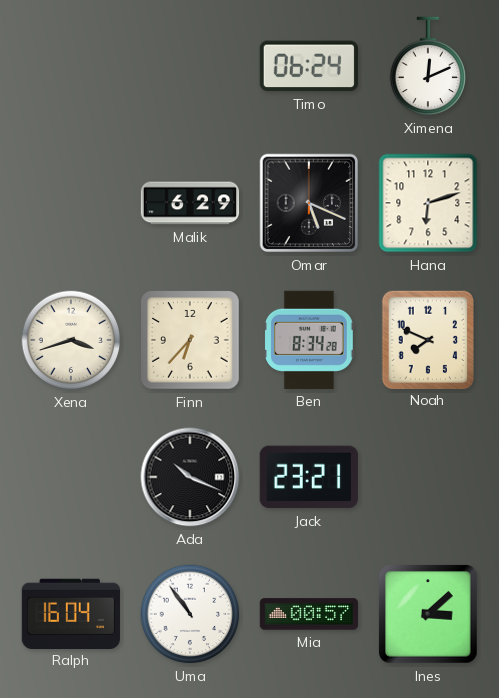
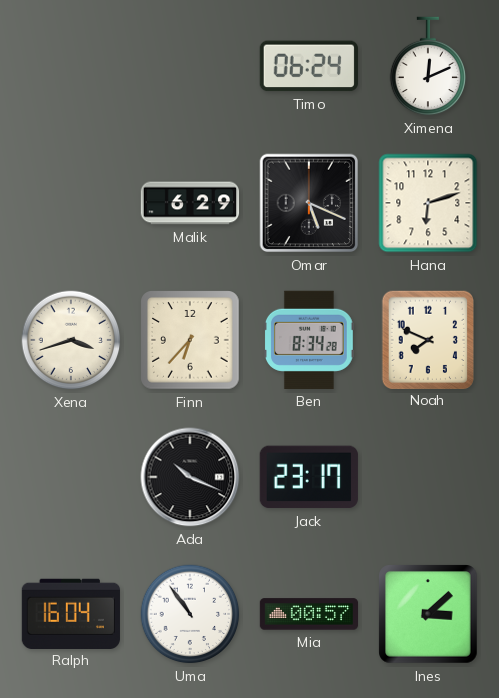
Jack: 23:21 -> 23:17
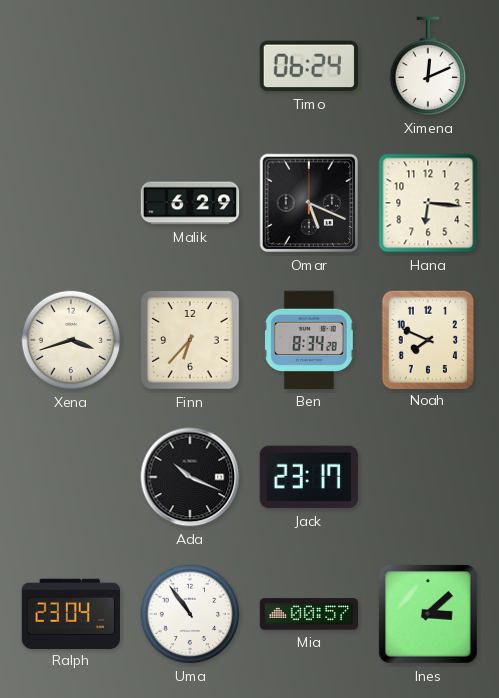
Hana: 6:12 -> 6:16
Ralph: 16:04 -> 23:04
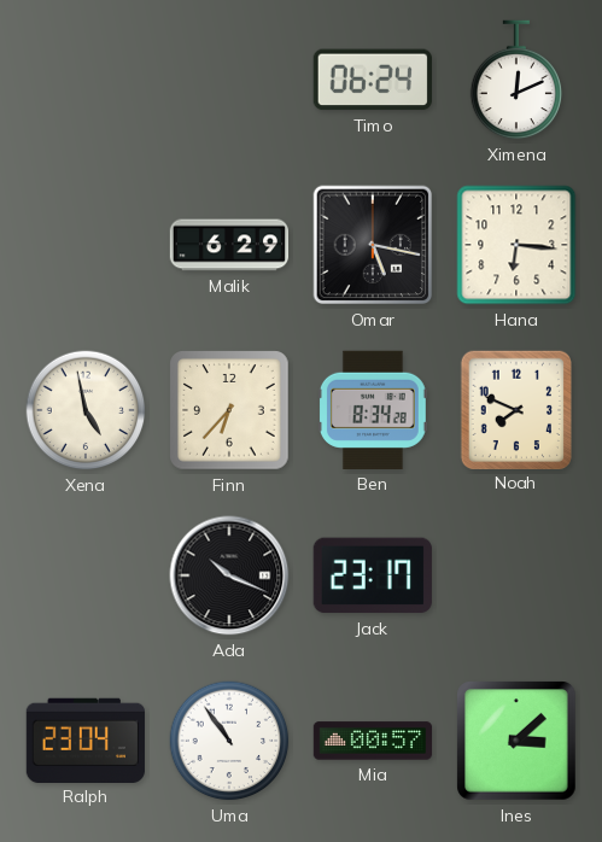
Omar: 5:19 -> 5:17
Xena: 3:42 -> 4:58
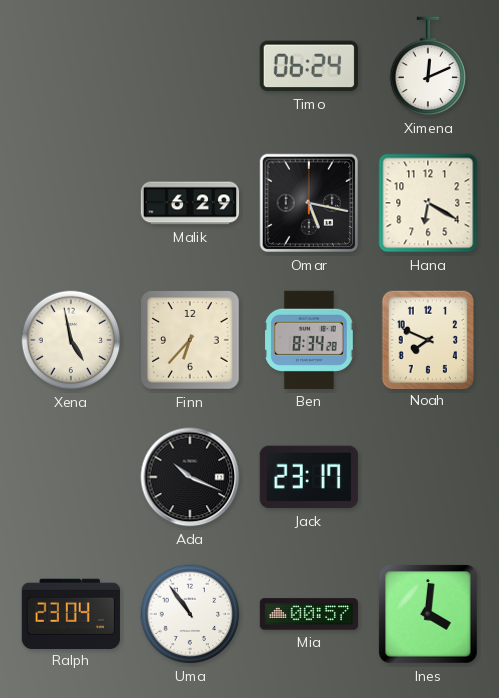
Hana: 6:16 -> 6:20
Ines: 3:08 -> 4:01
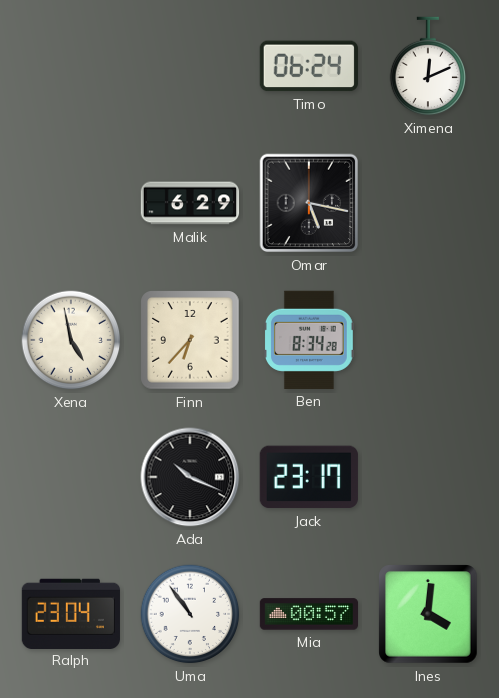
Hana: 6:20 -> none
Noah: 7:49 -> none
